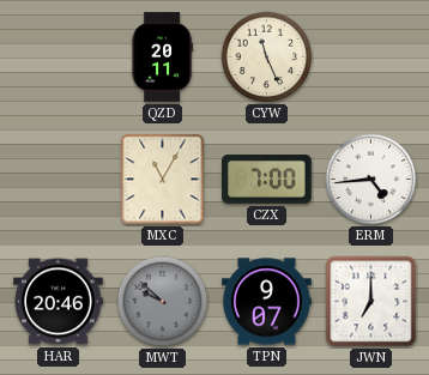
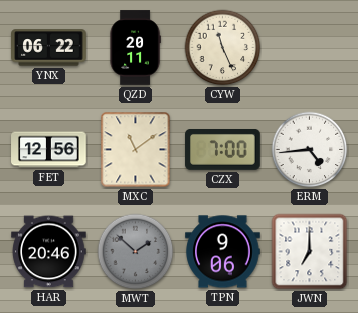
YNX: none -> 06:22
FET: none -> 12:56
MXC: 11:05 -> 11:09
MWT: 9:52 -> 1:52
TPN: 9:07 -> 9:06
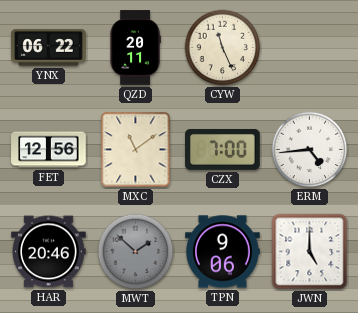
JWN: 7:00 -> 5:00
